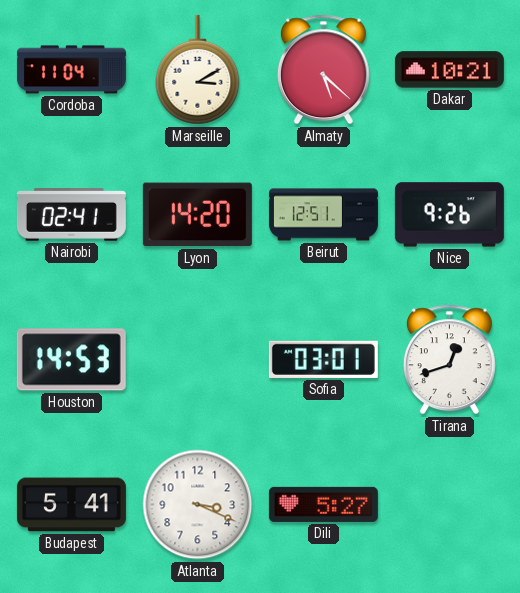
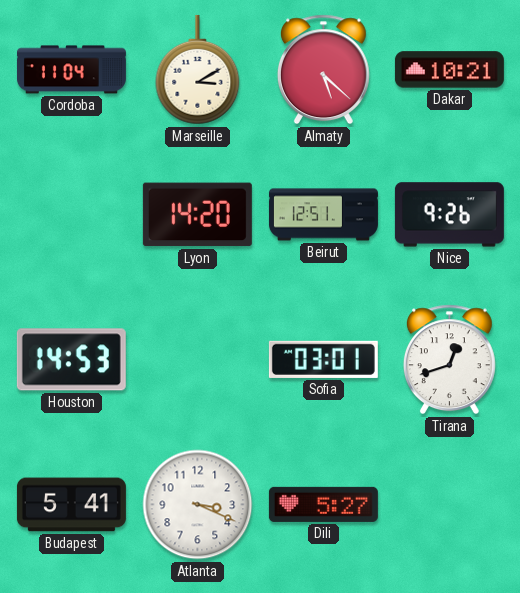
Nairobi: 02:41 -> none
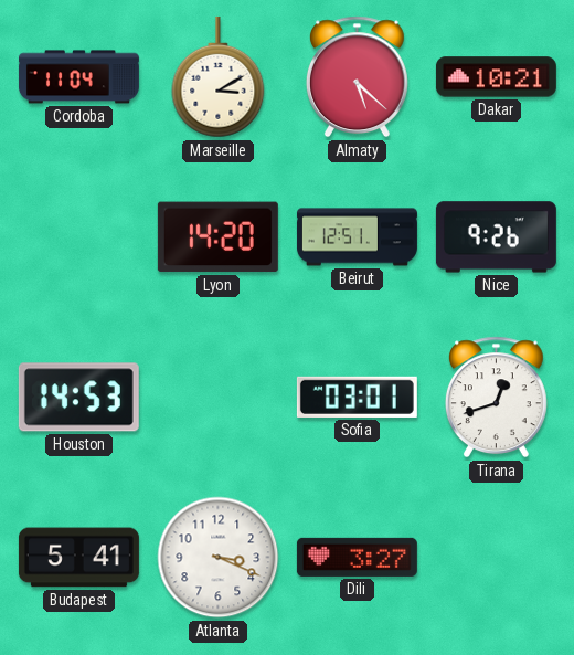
Dili: 5:27 -> 3:27
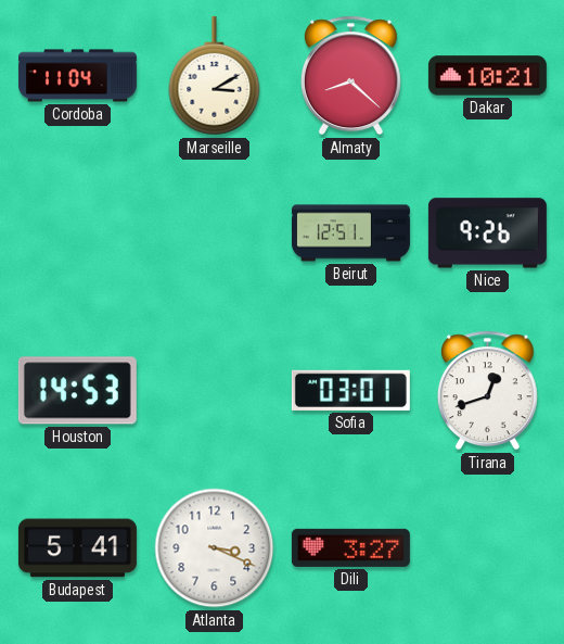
Almaty: 5:22 -> 8:22
Lyon: 14:20 -> none
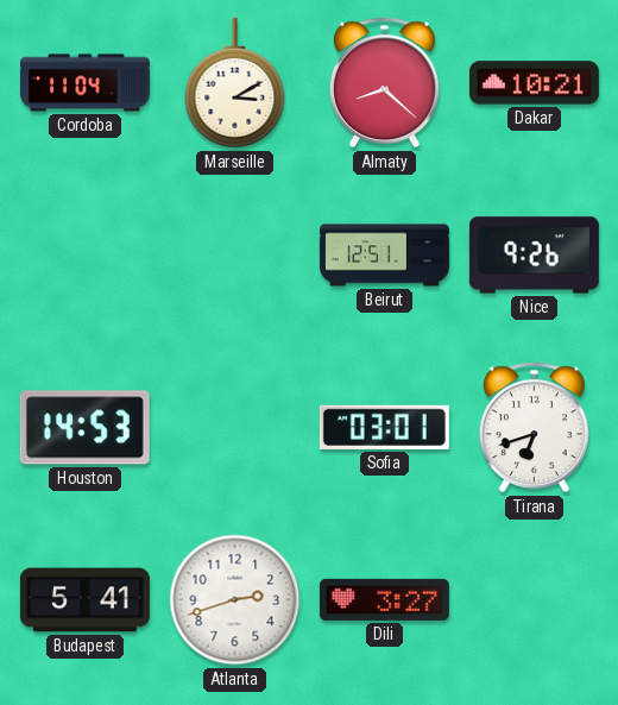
Tirana: 12:42 -> 6:42
Atlanta: 3:19 -> 2:42
